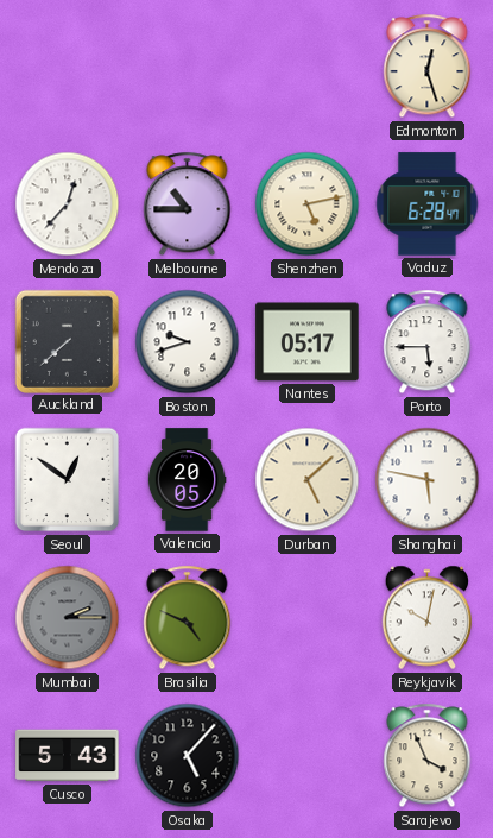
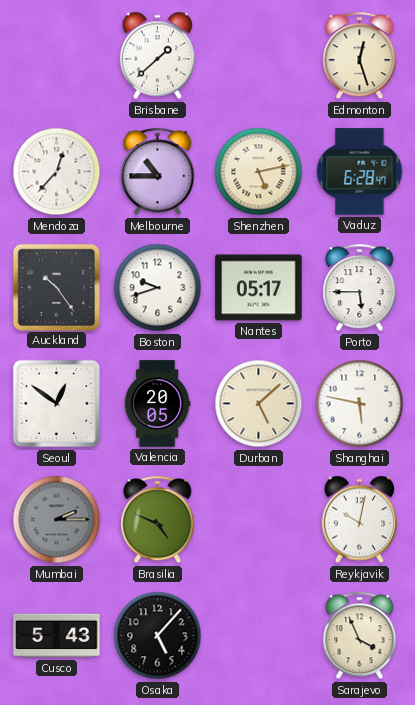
Brisbane: none -> 1:38
Auckland: 7:38 -> 10:24
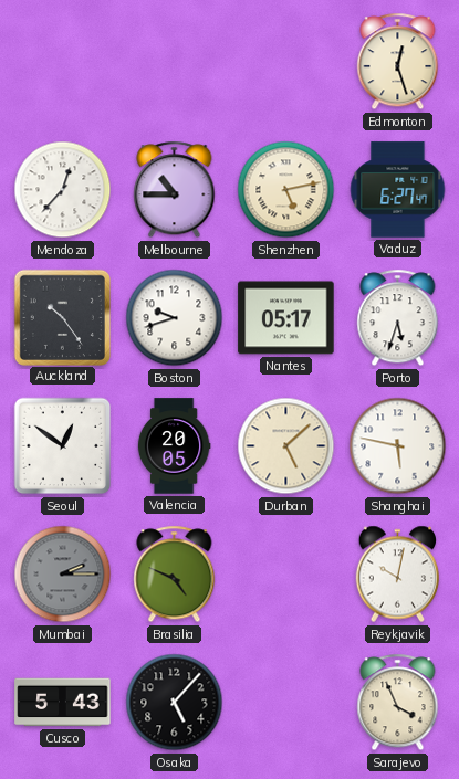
Brisbane: 1:38 -> none
Vaduz: 6:28 -> 6:27
Porto: 5:45 -> 5:33
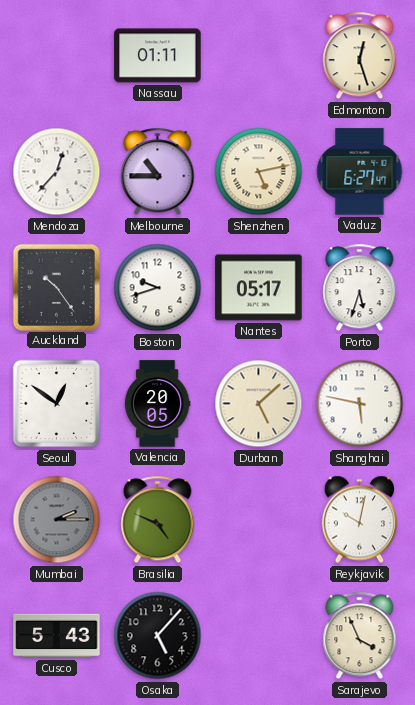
Nassau: none -> 01:11
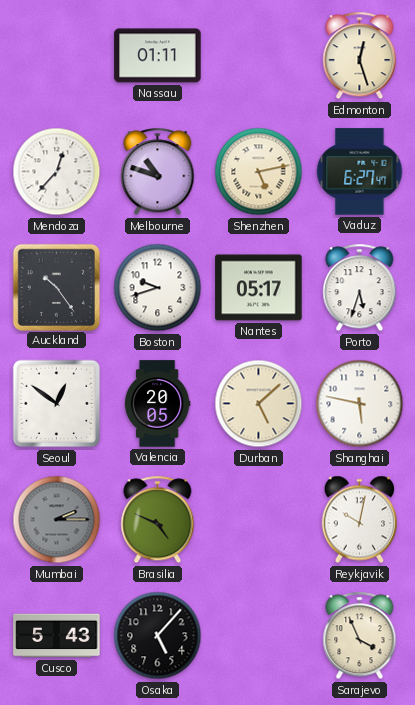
Melbourne: 10:45 -> 10:48
